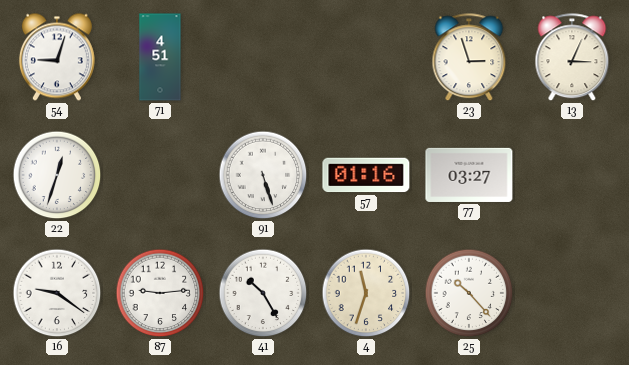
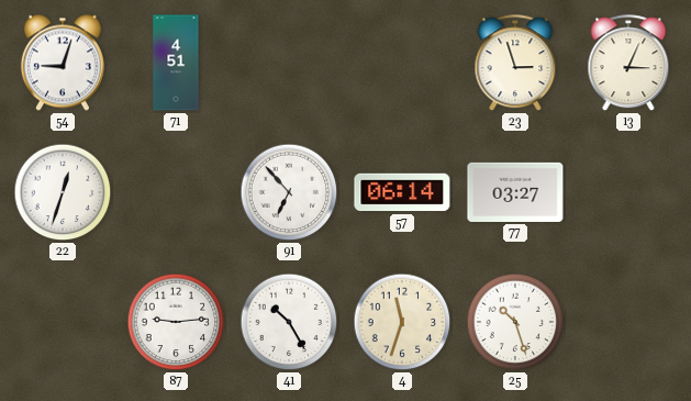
91: 5:27 -> 6:53
57: 01:16 -> 06:14
16: 9:21 -> none
25: 10:23 -> 10:27
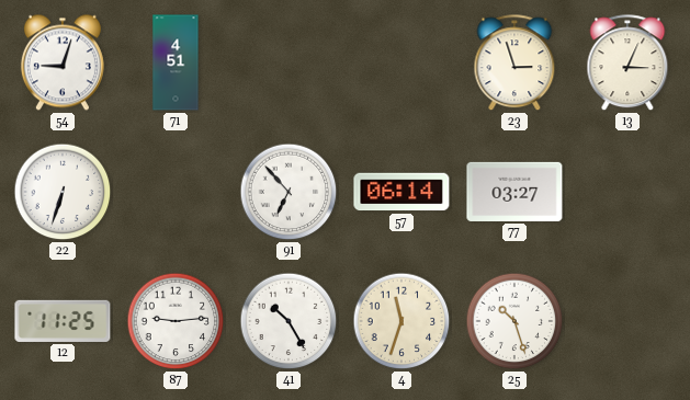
22: 12:33 -> 6:33
12: none -> 11:25
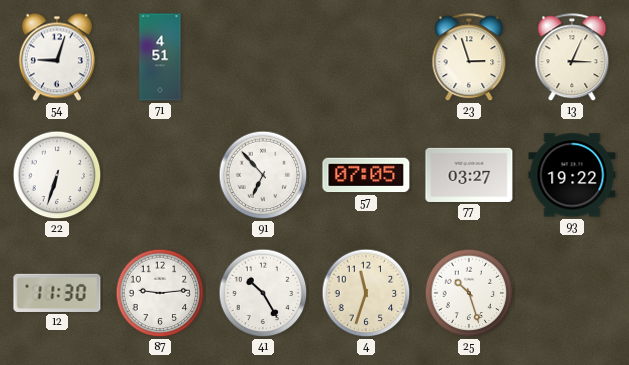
57: 06:14 -> 07:05
93: none -> 19:22
12: 11:25 -> 11:30
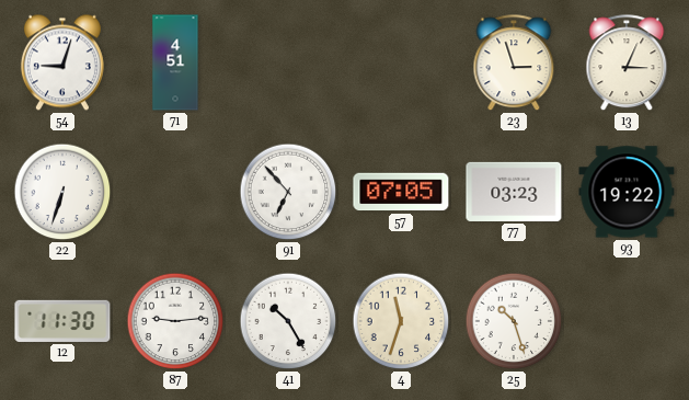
77: 03:27 -> 03:23
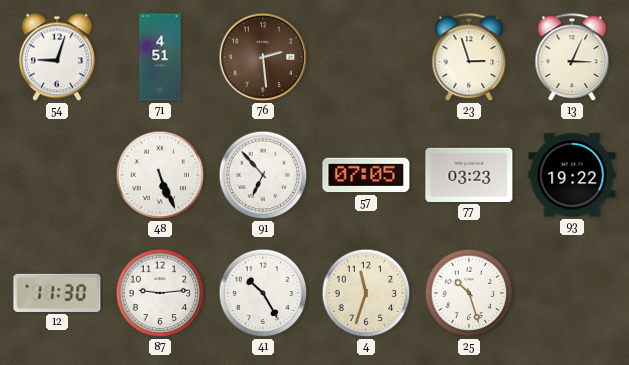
76: none -> 2:29
22: 6:33 -> none
48: none -> 5:26
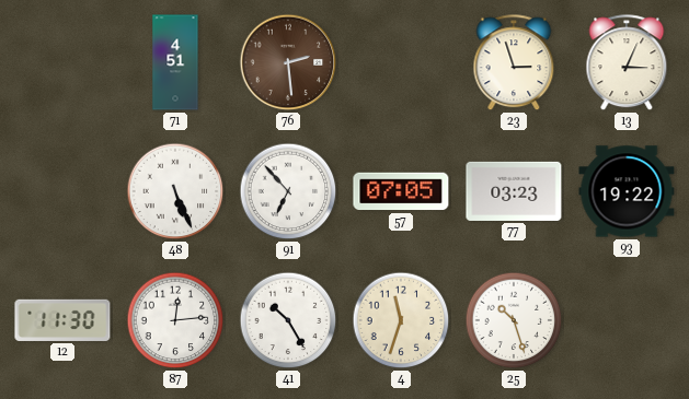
54: 9:03 -> none
87: 9:14 -> 12:14
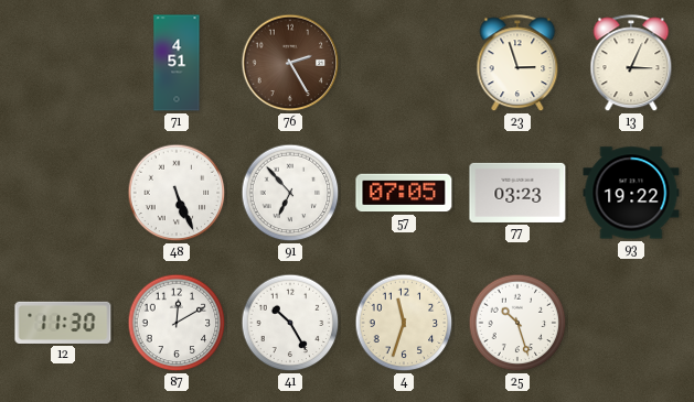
76: 2:29 -> 2:25
87: 12:14 -> 12:10
